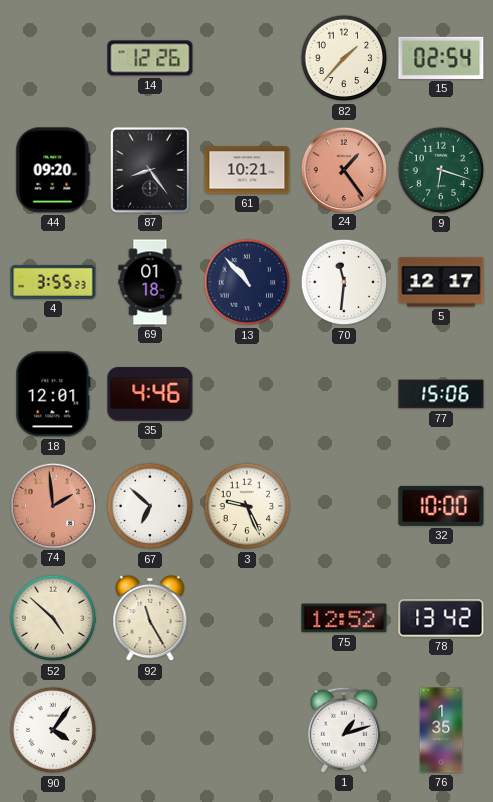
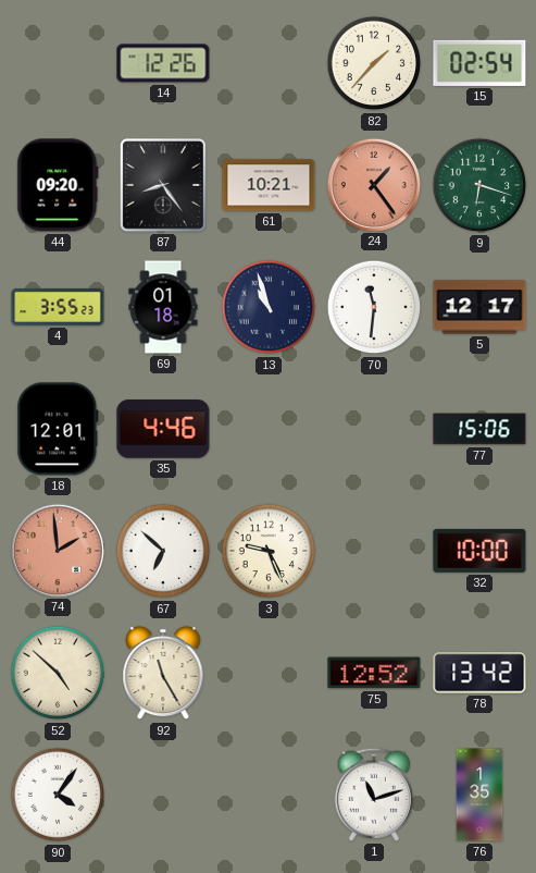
13: 10:53 -> 10:57
1: 1:12 -> 11:12
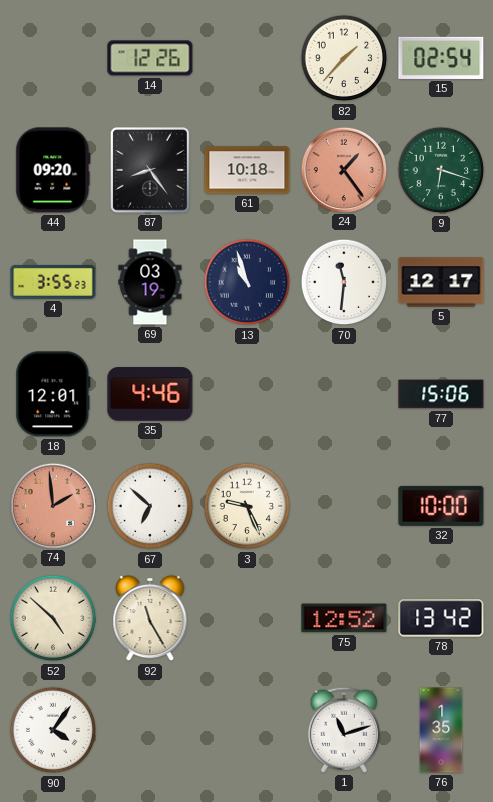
61: 10:21 -> 10:18
69: 01:18 -> 03:19
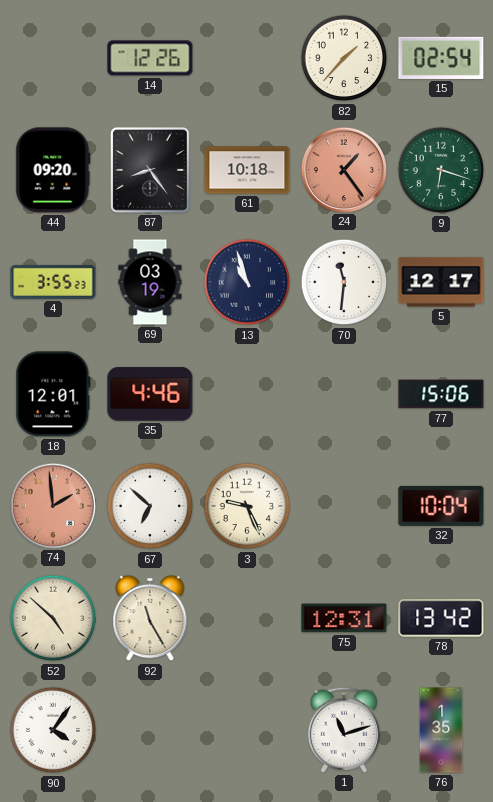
32: 10:00 -> 10:04
75: 12:52 -> 12:31
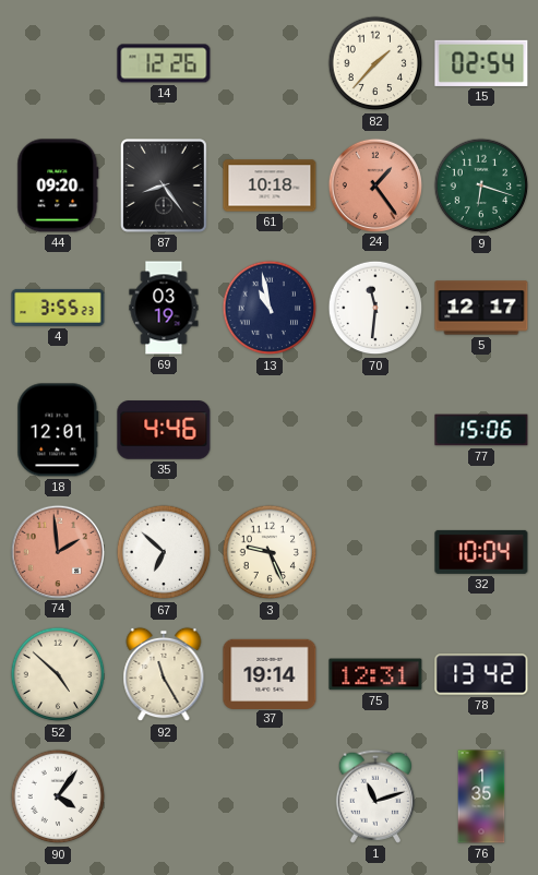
13: 10:57 -> 10:58
37: none -> 19:14
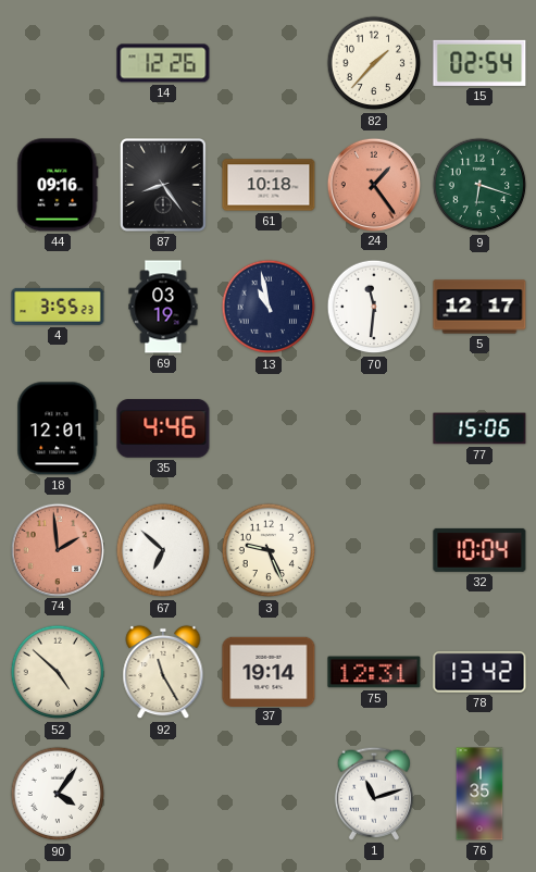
44: 09:20 -> 09:16
